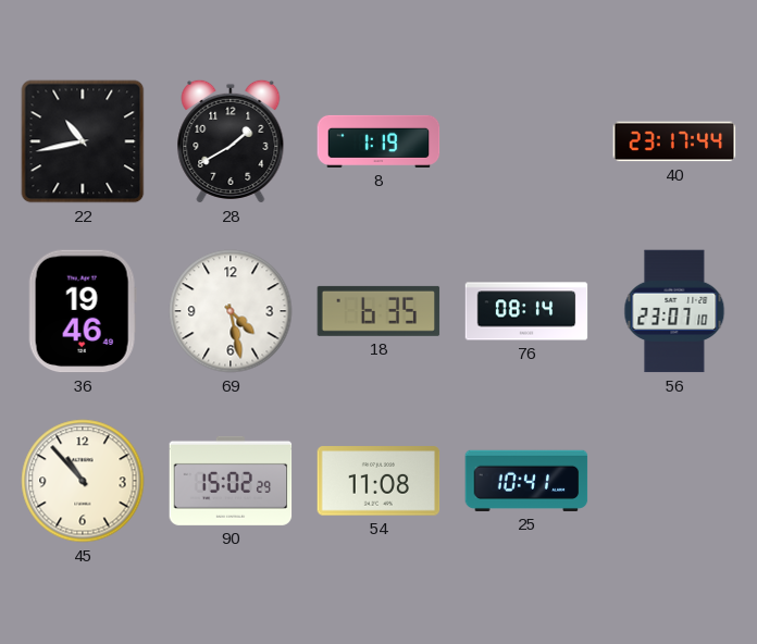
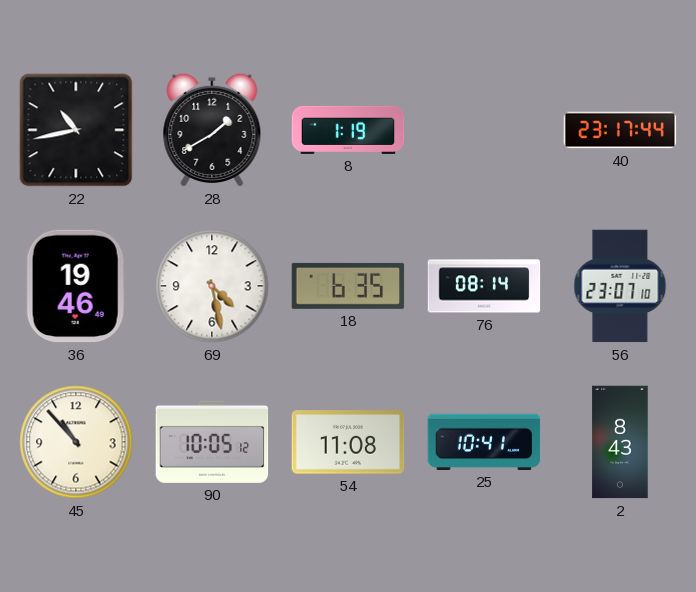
90: 15:02 -> 10:05
2: none -> 8:43
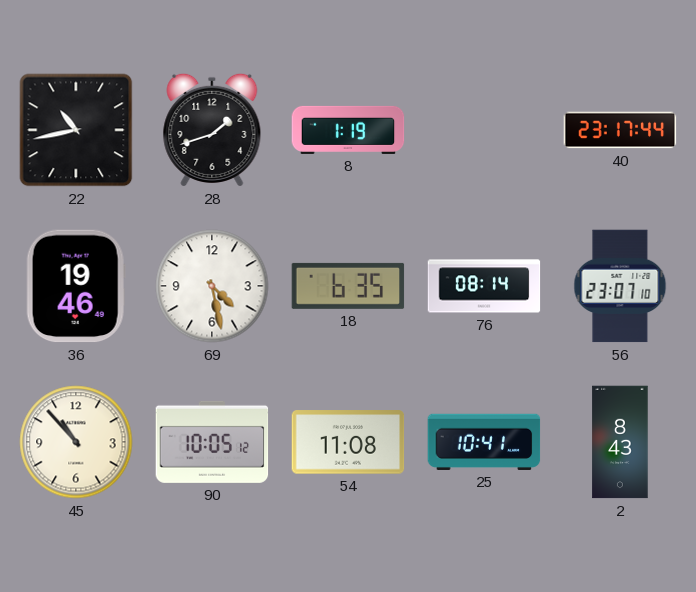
28: 1:40 -> 1:42
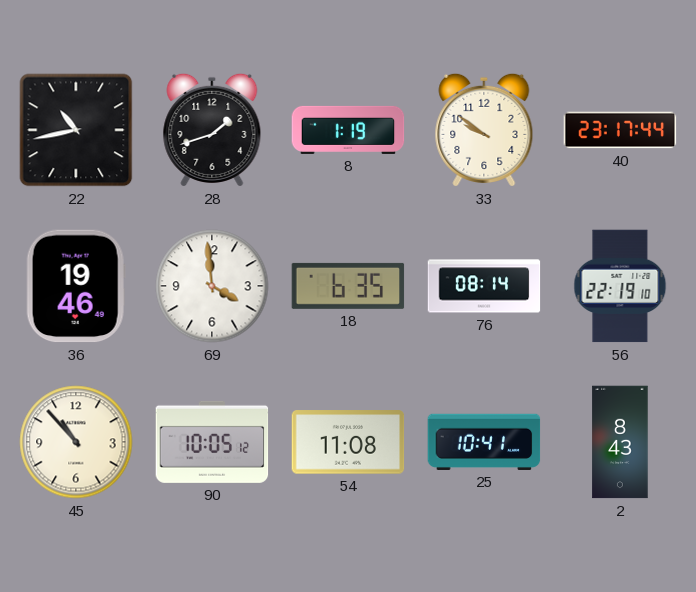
33: none -> 9:51
69: 4:28 -> 3:59
56: 23:07 -> 22:19
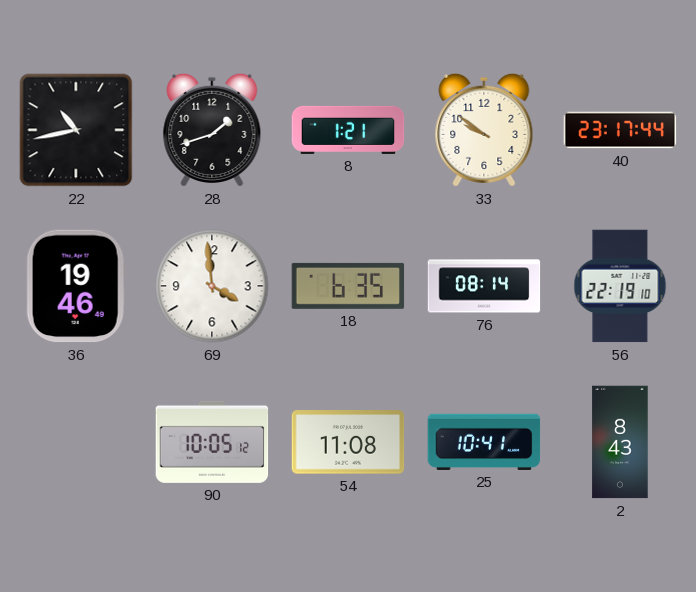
8: 1:19 -> 1:21
45: 10:53 -> none
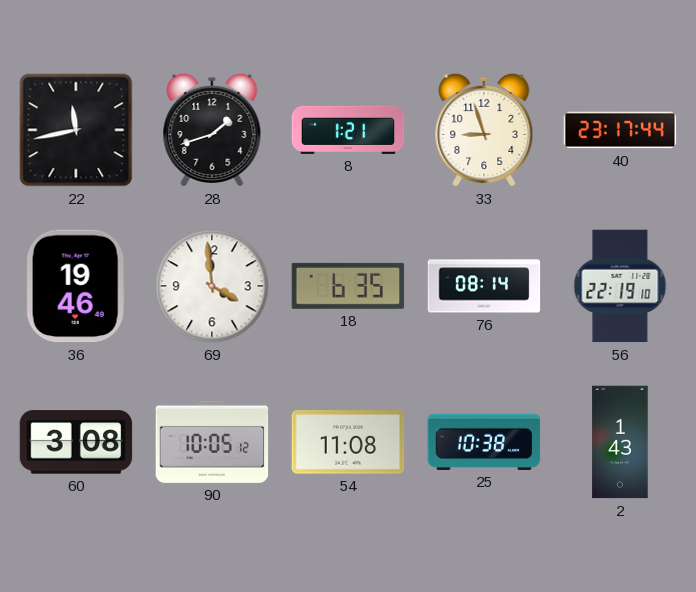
22: 10:43 -> 11:43
33: 9:51 -> 8:57
60: none -> 3:08
25: 10:41 -> 10:38
2: 8:43 -> 1:43
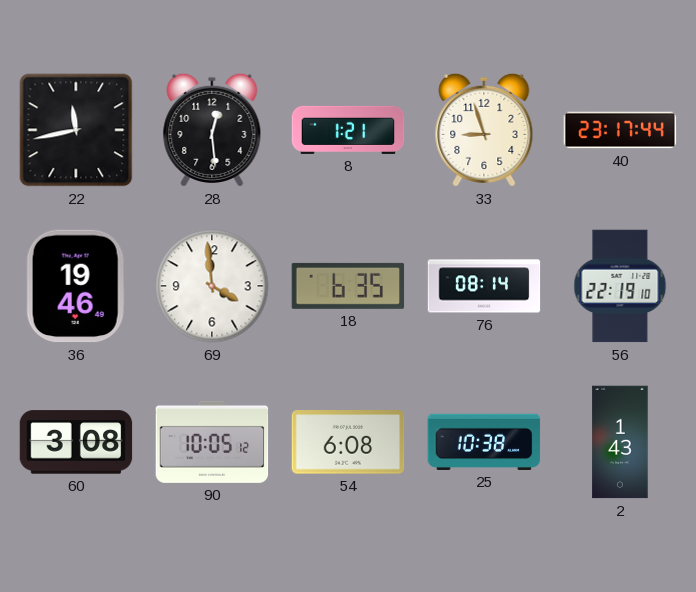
28: 1:42 -> 12:29
54: 11:08 -> 6:08
